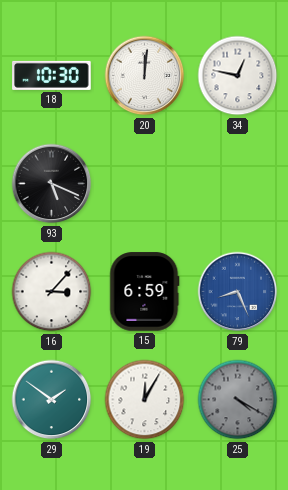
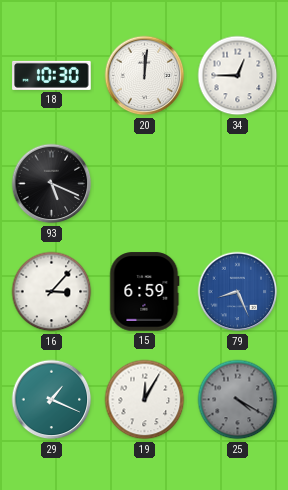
34: 12:47 -> 12:45
29: 1:51 -> 1:19
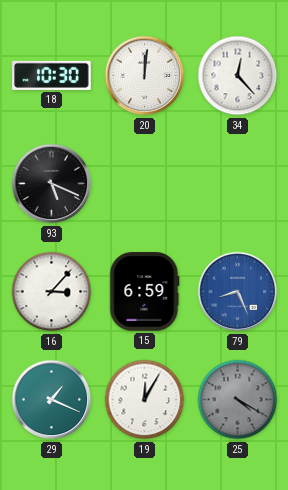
34: 12:45 -> 12:23
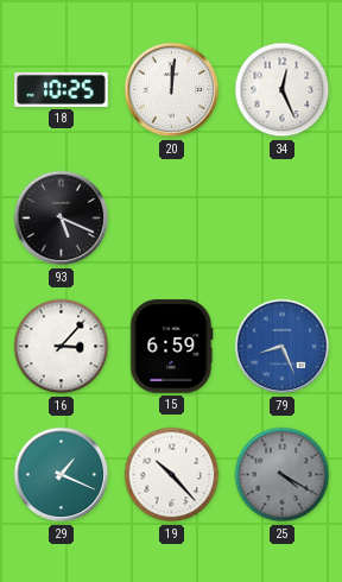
18: 10:30 -> 10:25
34: 12:23 -> 12:26
19: 12:05 -> 10:23
